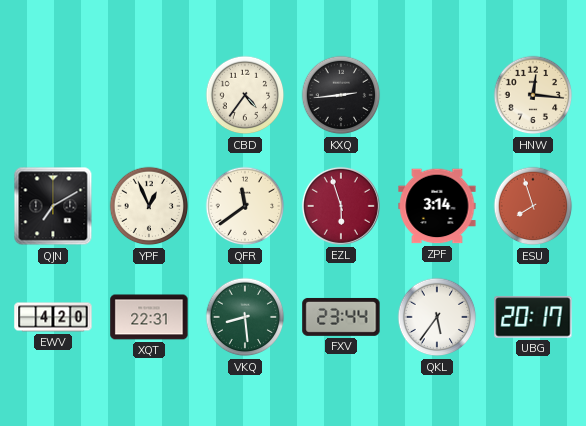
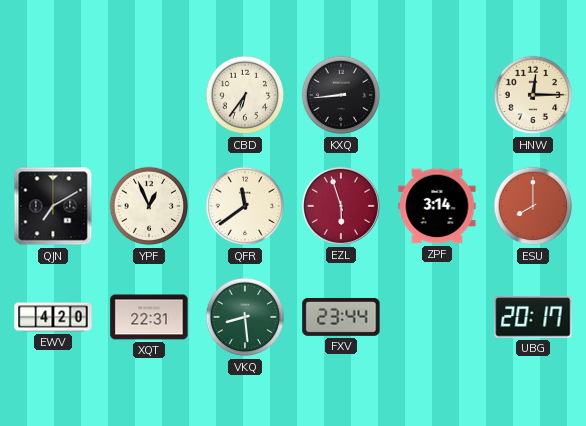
CBD: 4:36 -> 6:36
KXQ: 2:44 -> 8:44
HNW: 12:16 -> 12:15
ESU: 7:57 -> 8:00
QKL: 5:36 -> none
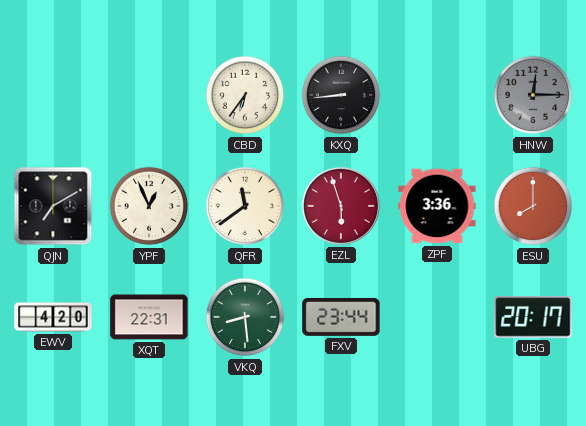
HNW dial: cream -> grey
ZPF: 3:14 -> 3:36
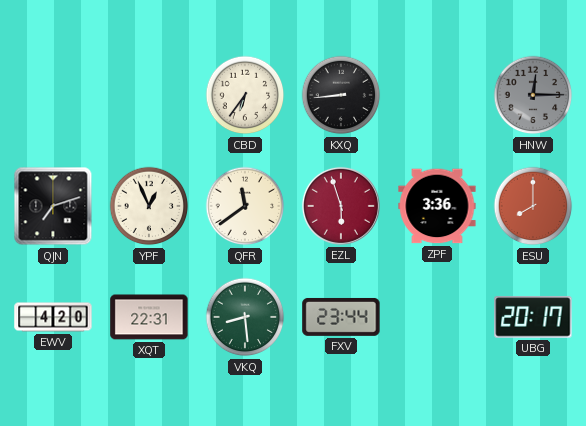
QJN: 7:10 -> 7:12
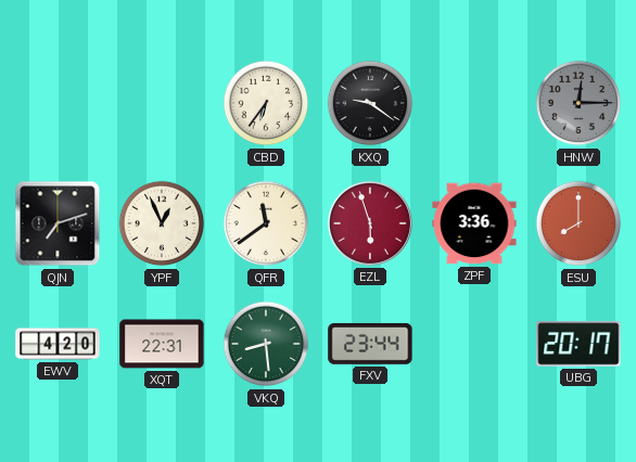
KXQ: 8:44 -> 9:21
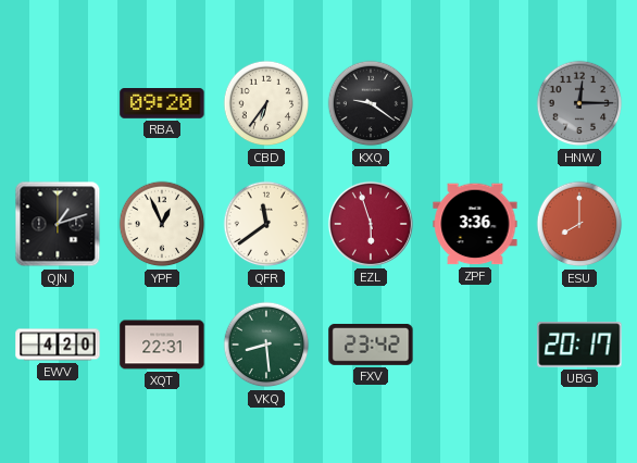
RBA: none -> 09:20
QJN: 7:12 -> 1:12
FXV: 23:44 -> 23:42
